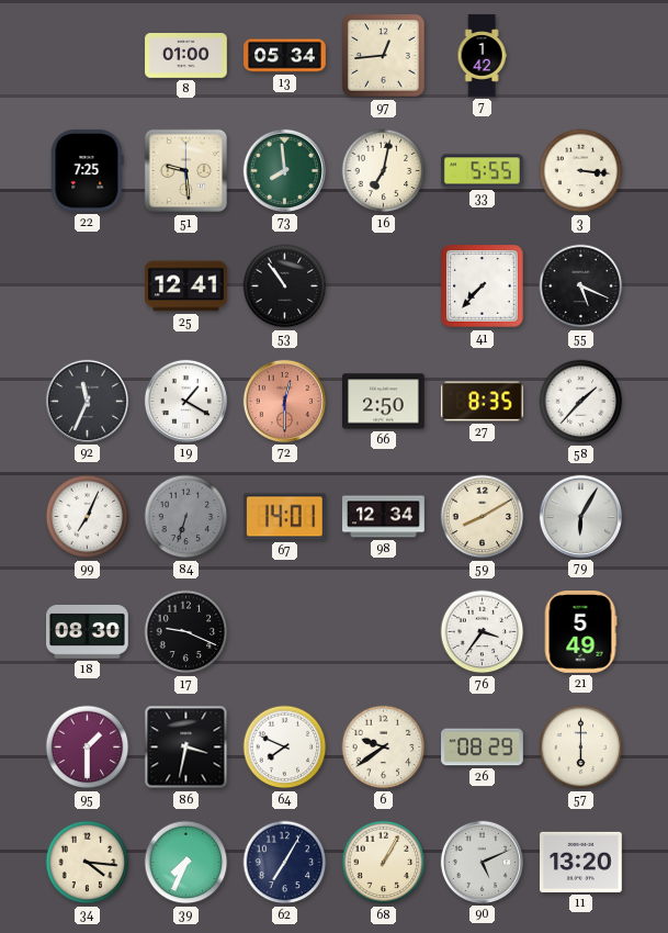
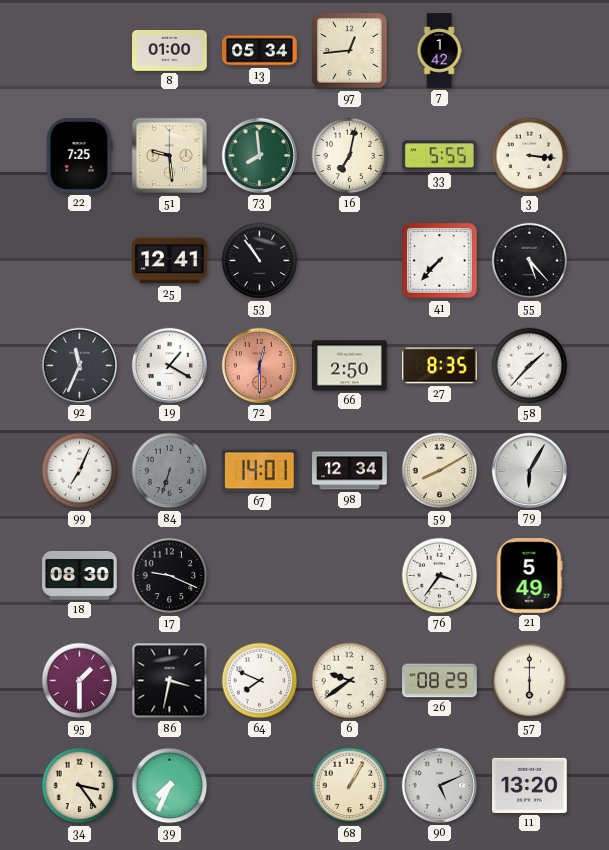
55: 5:19 -> 5:23
34: 4:16 -> 3:24
62: 7:05 -> none
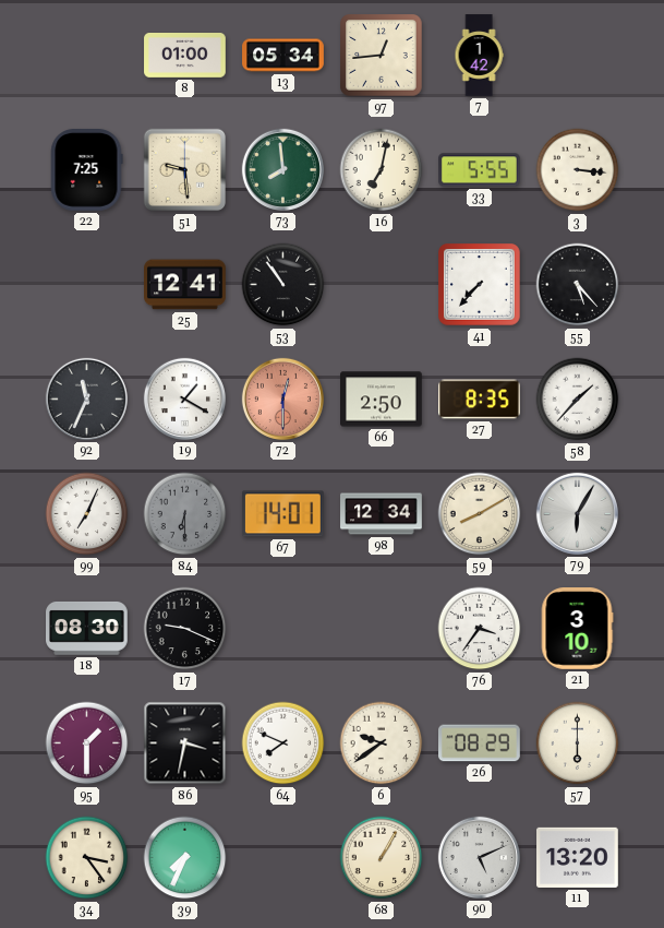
84: 6:33 -> 6:30
21: 5:49 -> 3:10
